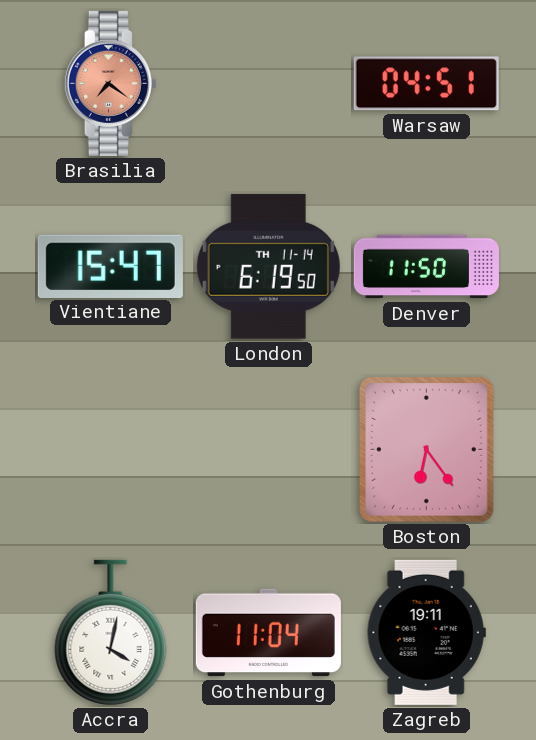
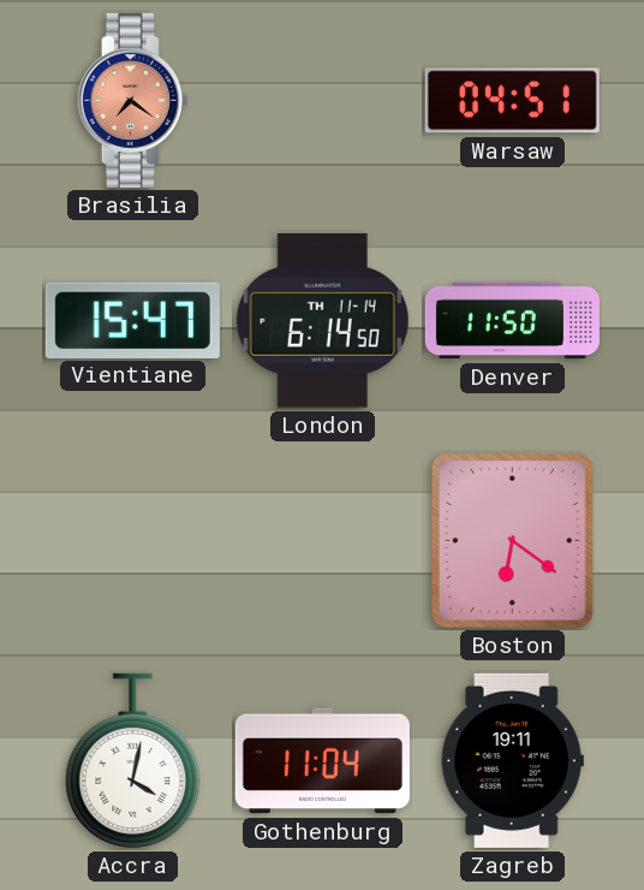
London: 6:19 -> 6:14
Boston: 6:24 -> 6:21
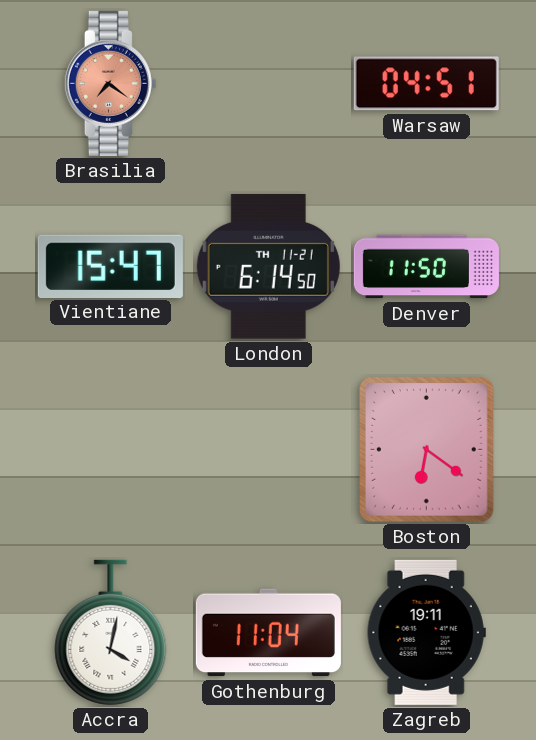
London date: TH 11-14 -> TH 11-21
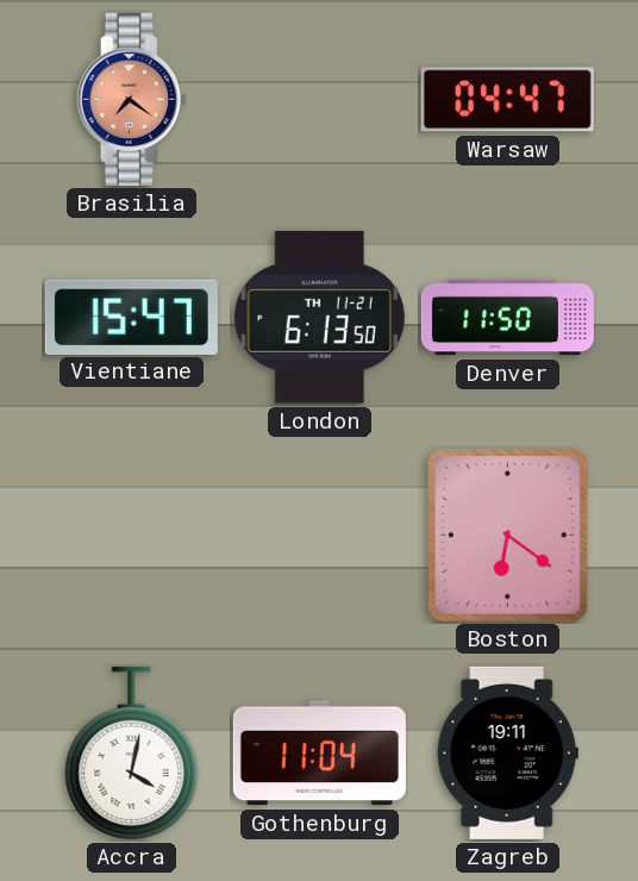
Warsaw: 04:51 -> 04:47
London: 6:14 -> 6:13
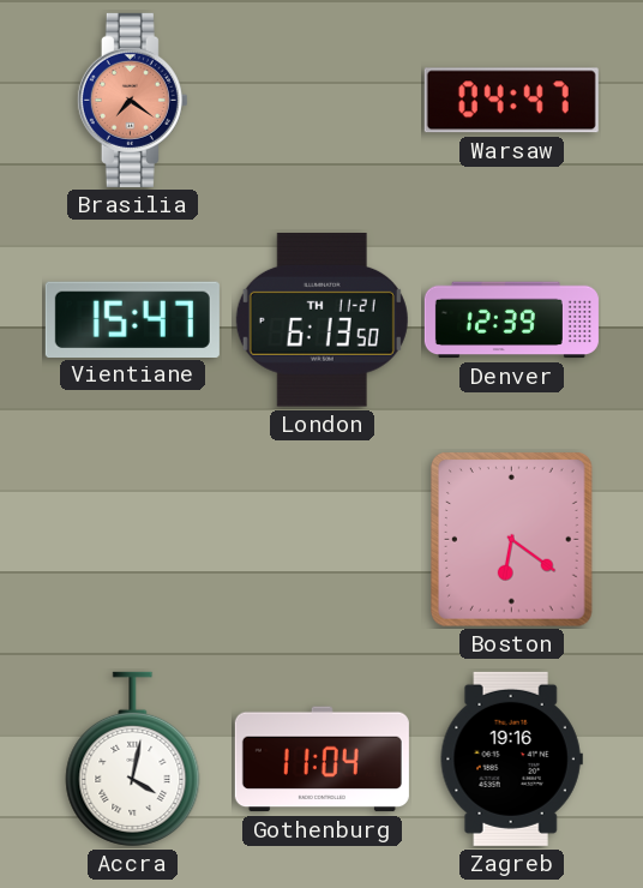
Denver: 11:50 -> 12:39
Zagreb: 19:11 -> 19:16
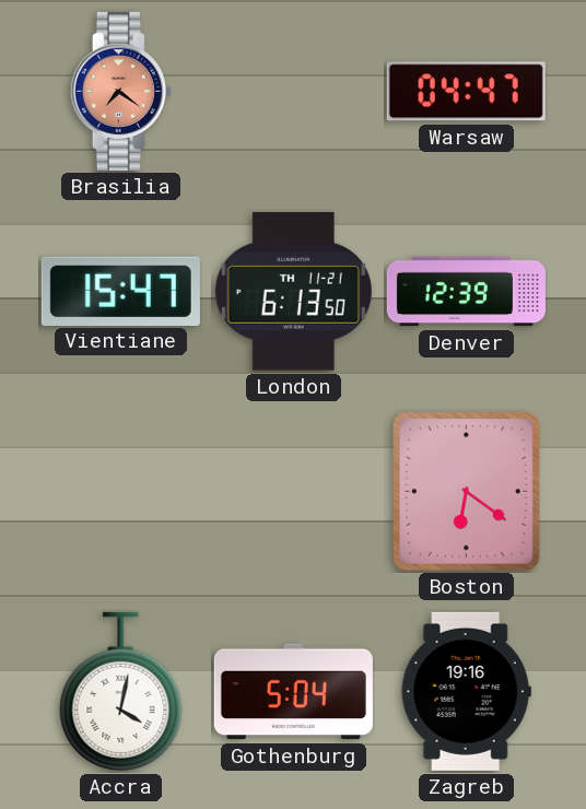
Gothenburg: 11:04 -> 5:04
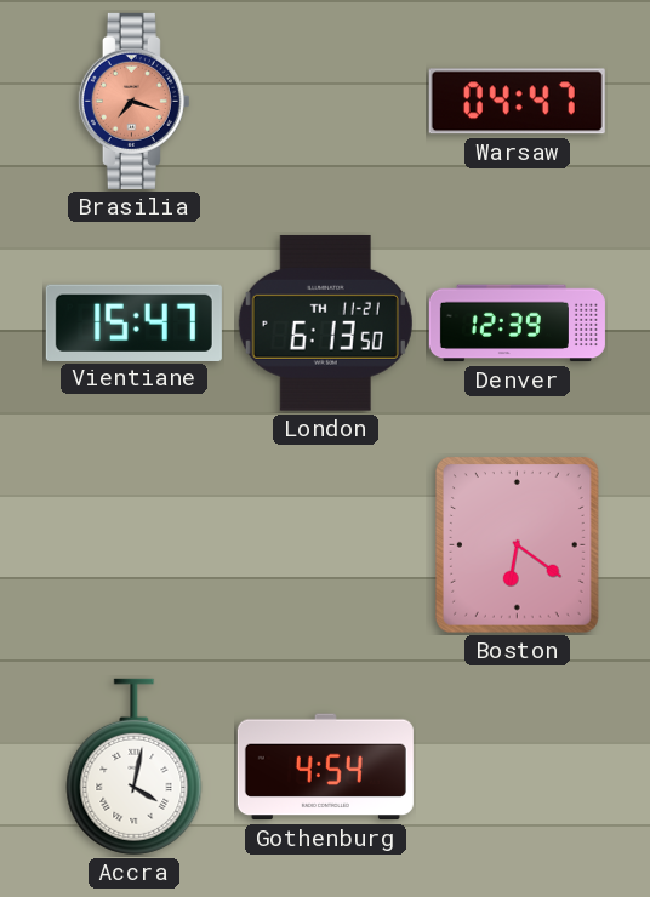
Brasilia: 7:21 -> 7:18
Gothenburg: 5:04 -> 4:54
Zagreb: 19:16 -> none
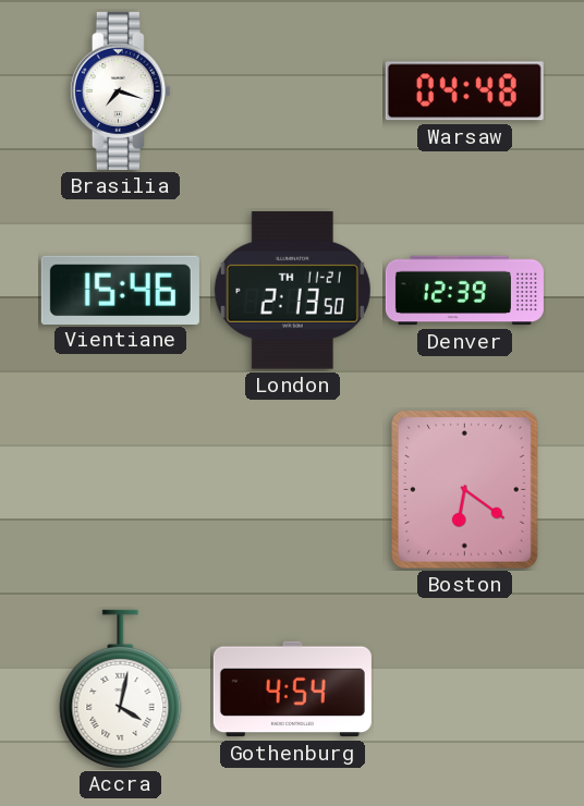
Brasilia dial: salmon -> white
Warsaw: 04:47 -> 04:48
Vientiane: 15:47 -> 15:46
London: 6:13 -> 2:13
